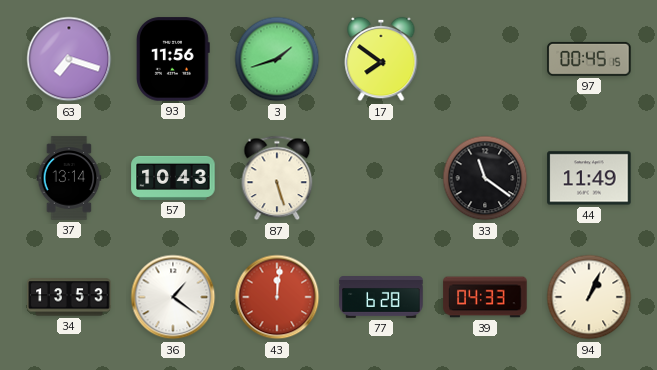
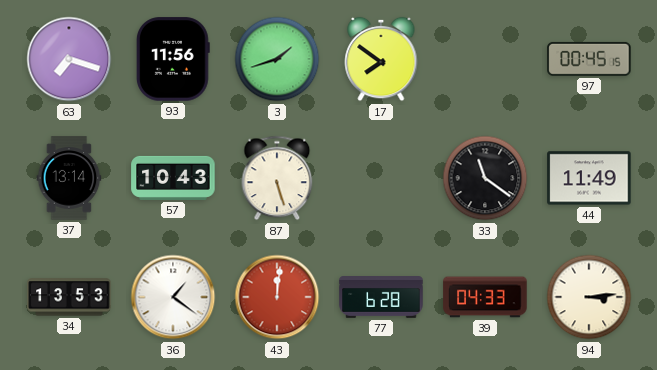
94: 1:04 -> 3:14
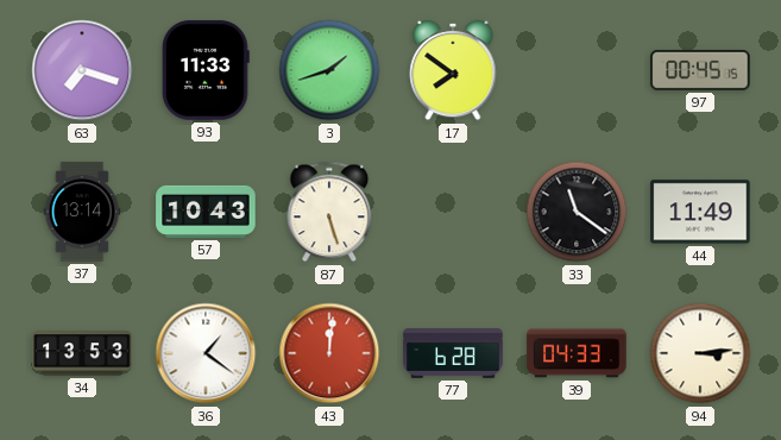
93: 11:56 -> 11:33
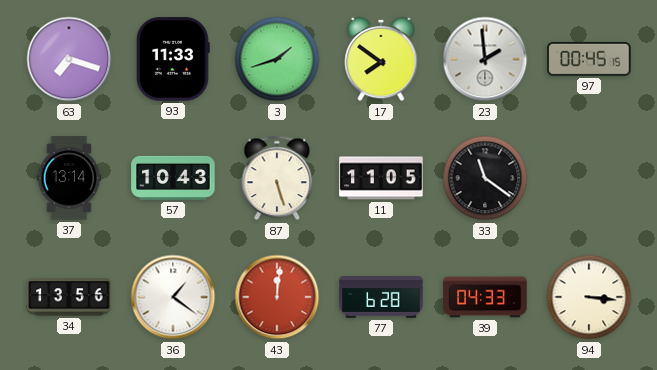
23: none -> 1:59
11: none -> 11:05
44: 11:49 -> none
34: 13:53 -> 13:56
94: 3:14 -> 3:16
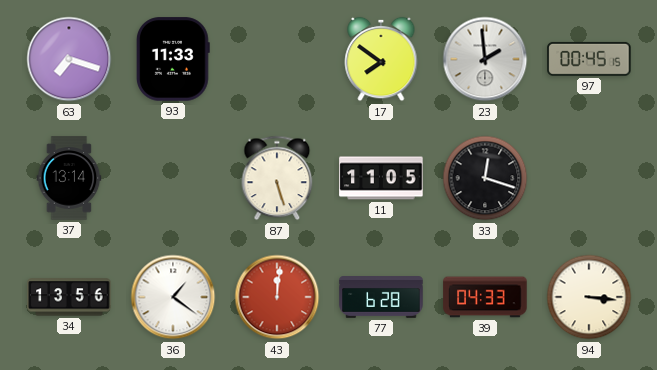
3: 1:42 -> none
57: 10:43 -> none
33: 11:21 -> 12:18
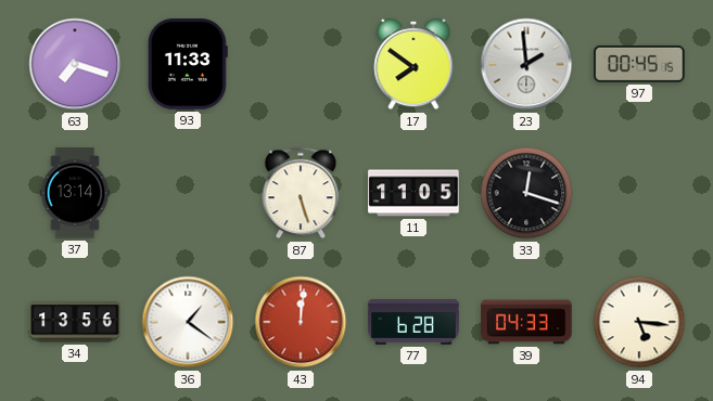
94: 3:16 -> 5:16
